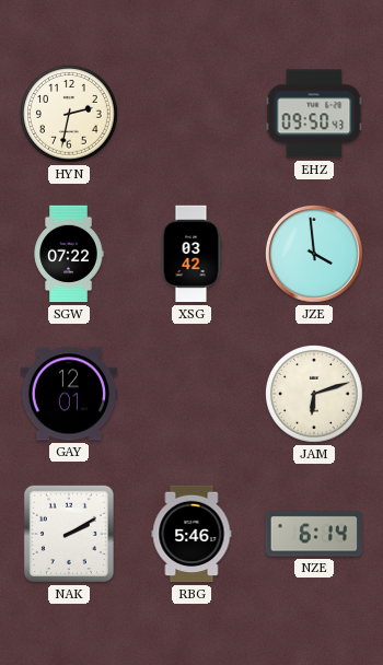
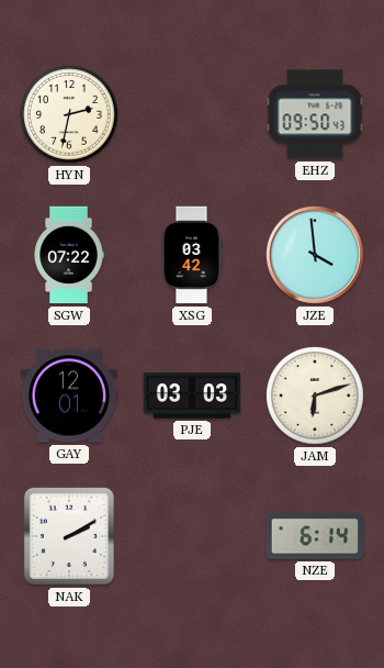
PJE: none -> 03:03
RBG: 5:46 -> none
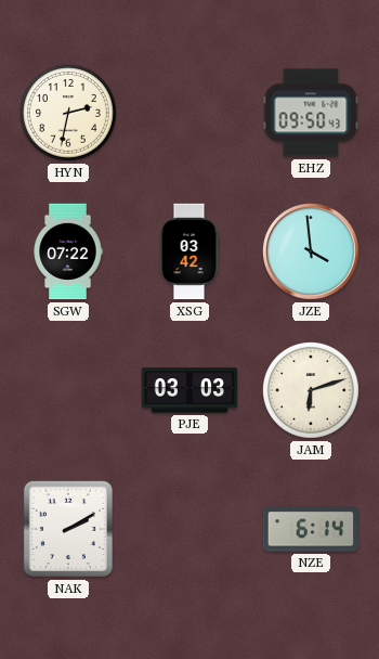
GAY: 12:01 -> none
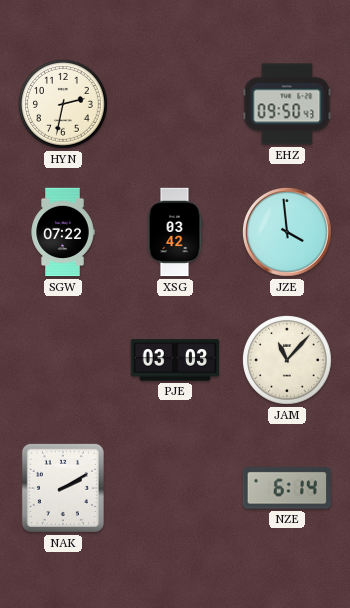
JAM: 6:12 -> 11:07
